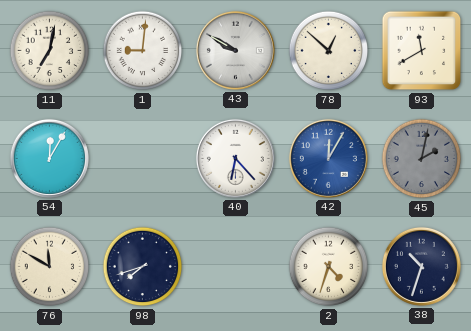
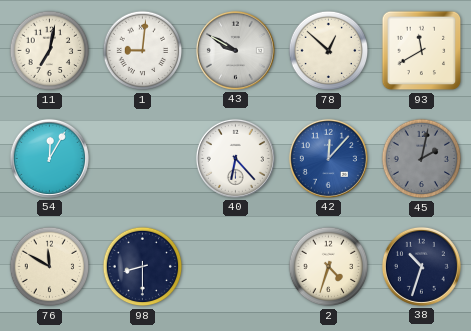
42: 12:05 -> 12:07
98: 7:42 -> 8:30
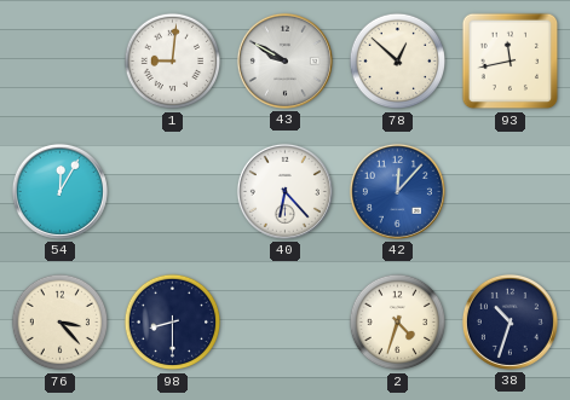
11: 7:02 -> none
93: 11:40 -> 11:43
45: 2:02 -> none
76: 11:50 -> 3:23
